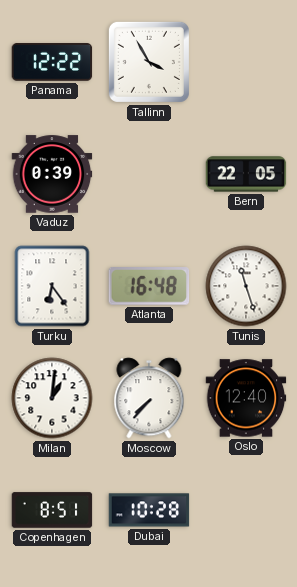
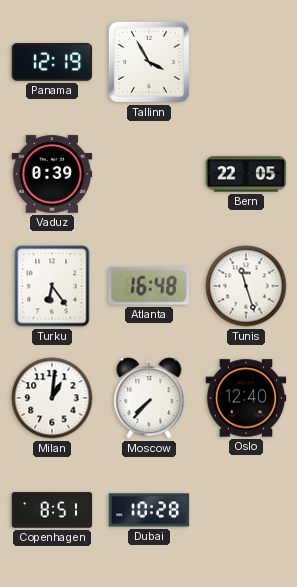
Panama: 12:22 -> 12:19
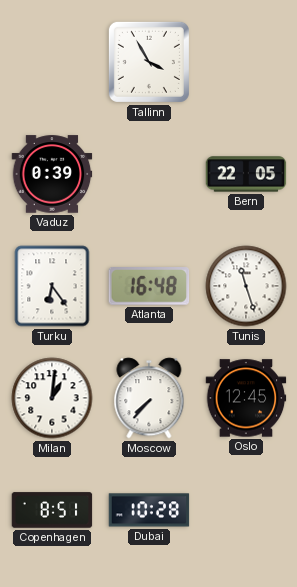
Panama: 12:19 -> none
Oslo: 12:40 -> 12:45
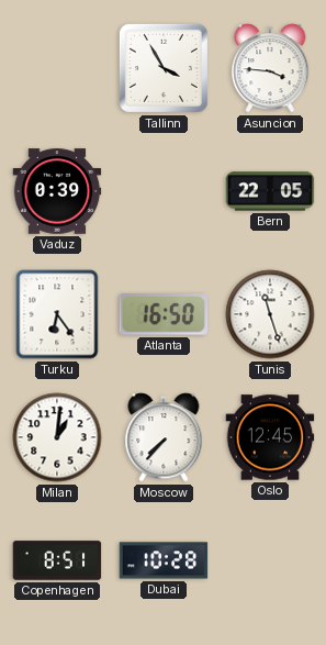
Asuncion: none -> 3:46
Atlanta: 16:48 -> 16:50
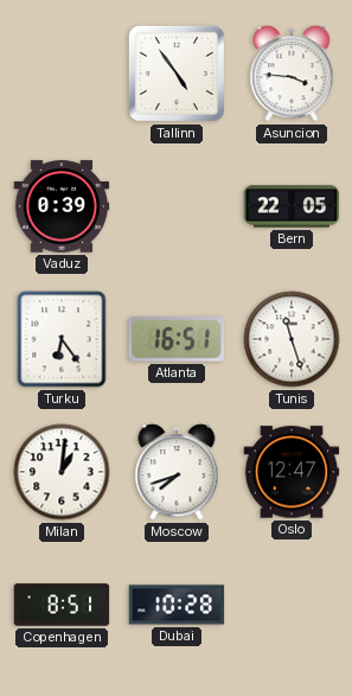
Tallinn: 3:55 -> 4:54
Atlanta: 16:50 -> 16:51
Moscow: 7:37 -> 7:42
Oslo: 12:45 -> 12:47
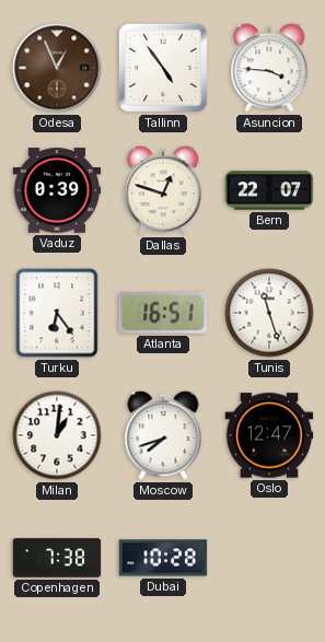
Odesa: none -> 12:56
Dallas: none -> 12:48
Bern: 22:05 -> 22:07
Copenhagen: 8:51 -> 7:38
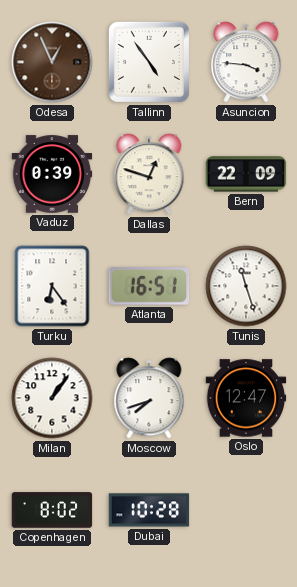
Bern: 22:07 -> 22:09
Milan: 1:01 -> 1:06
Copenhagen: 7:38 -> 8:02
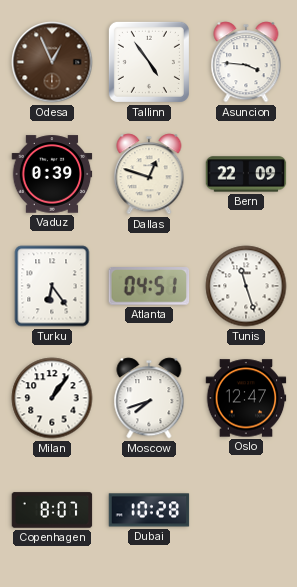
Atlanta: 16:51 -> 04:51
Copenhagen: 8:02 -> 8:07
